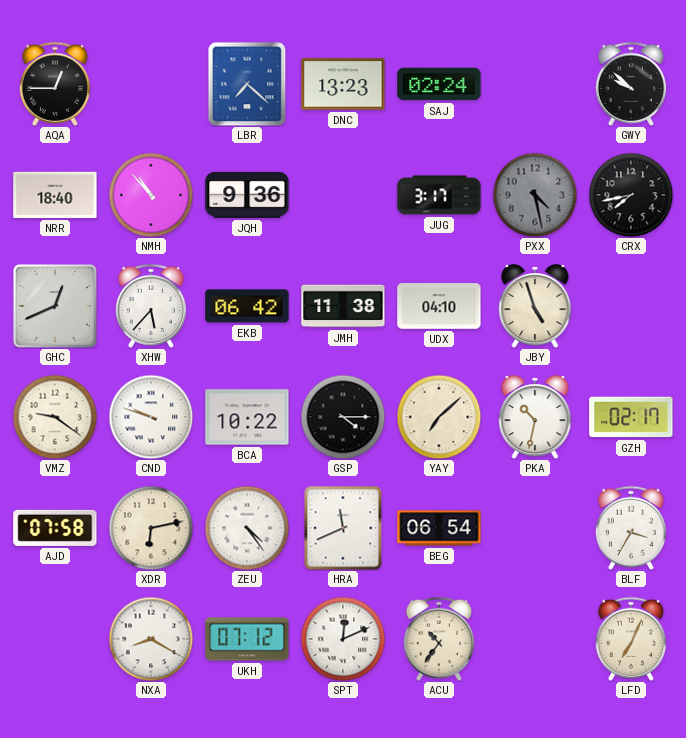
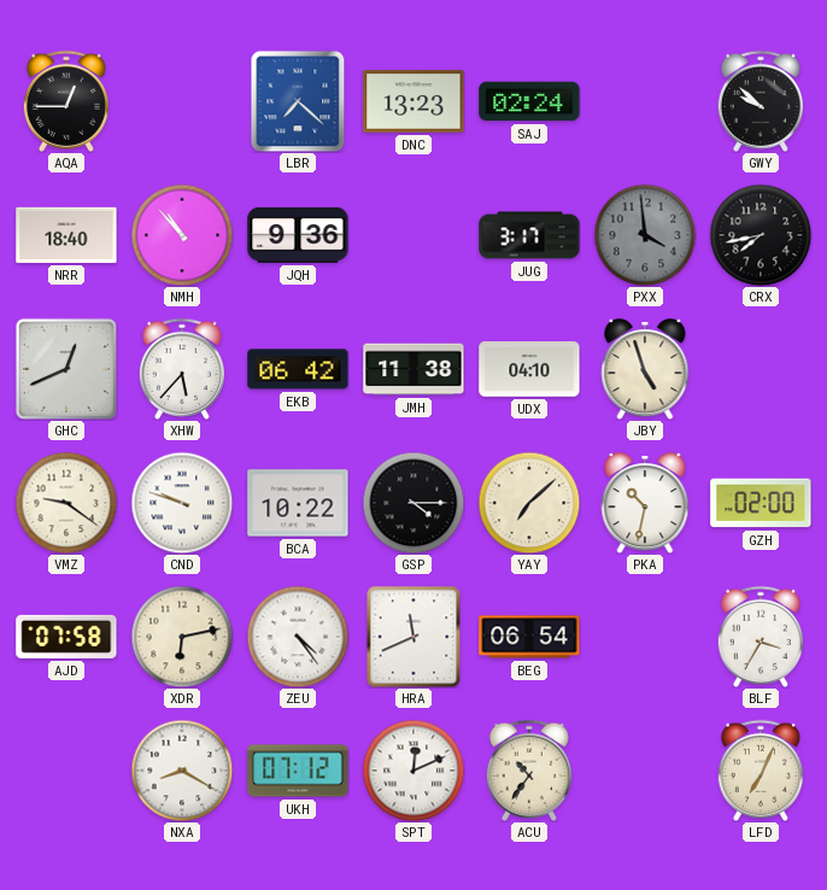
PXX: 4:28 -> 3:59
GZH: 02:17 -> 02:00
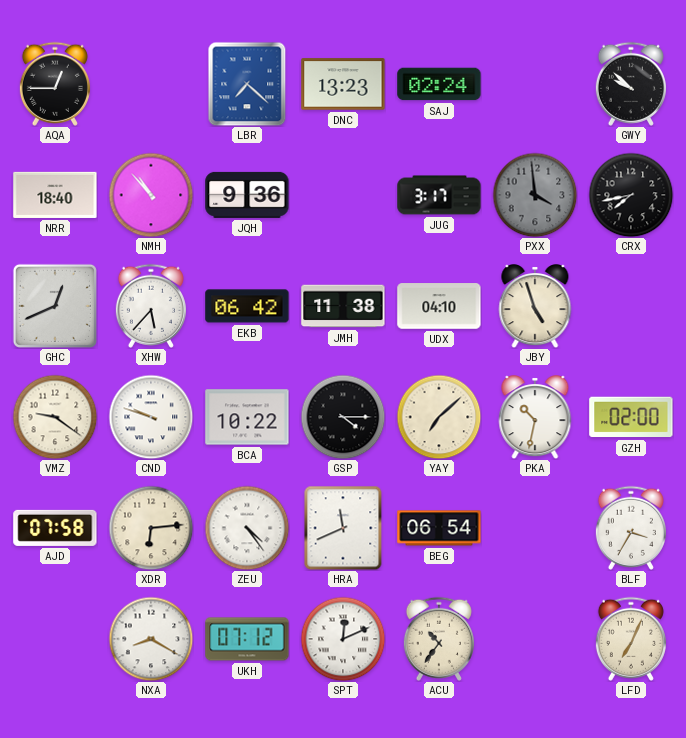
XDR: 6:13 -> 6:14
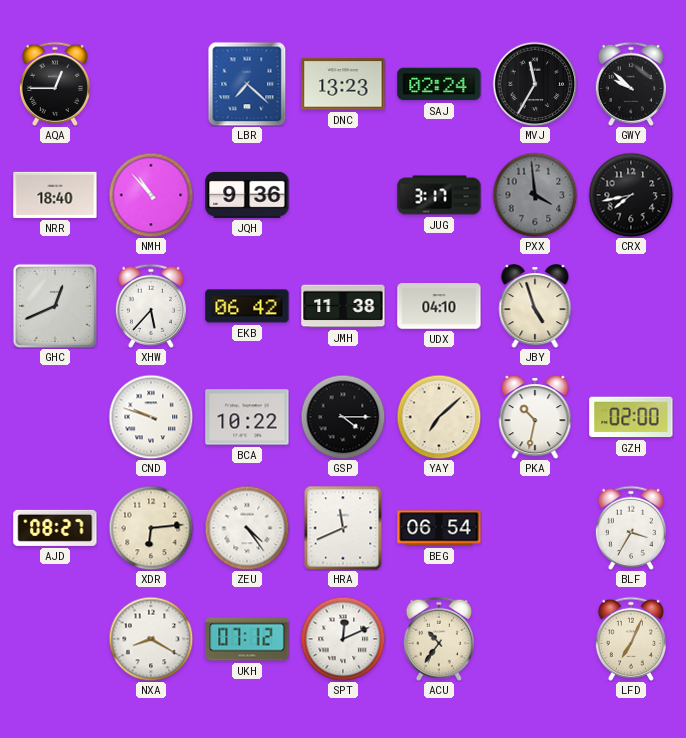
MVJ: none -> 11:35
VMZ: 9:21 -> none
AJD: 07:58 -> 08:27
